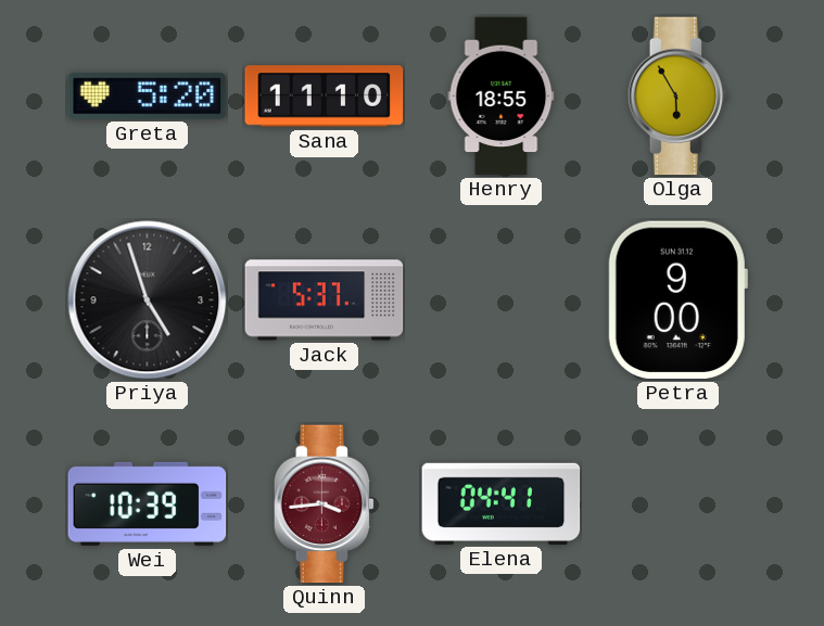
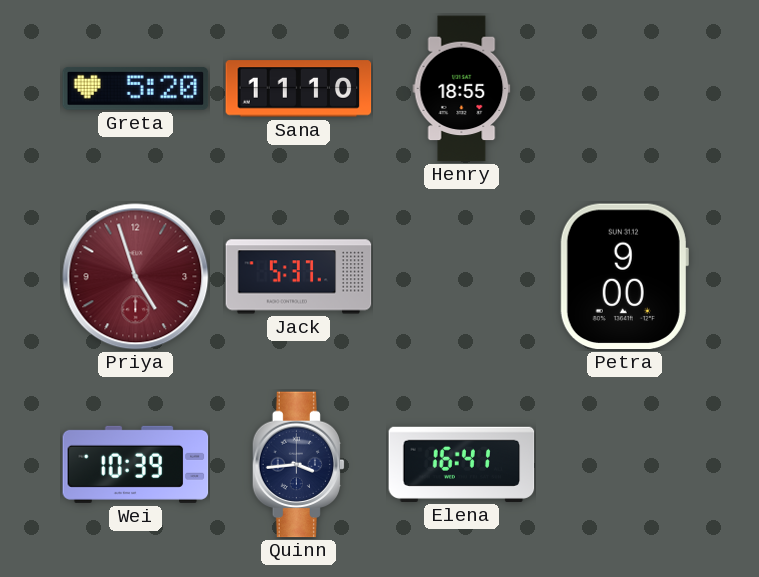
Olga: 5:55 -> none
Priya dial: black -> burgundy
Quinn dial: burgundy -> navy
Elena: 04:41 -> 16:41
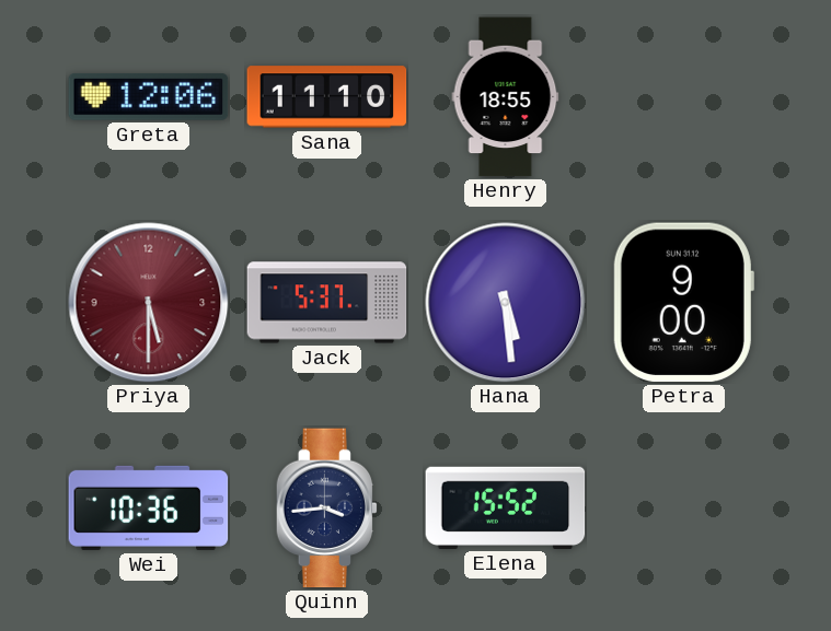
Greta: 5:20 -> 12:06
Priya: 4:57 -> 5:30
Hana: none -> 5:29
Wei: 10:39 -> 10:36
Elena: 16:41 -> 15:52
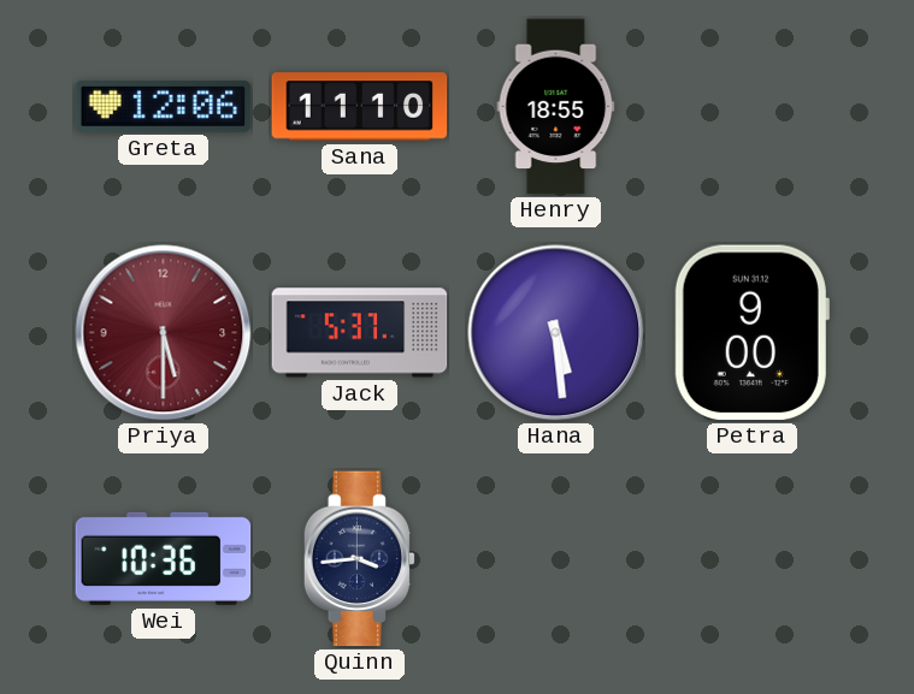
Elena: 15:52 -> none
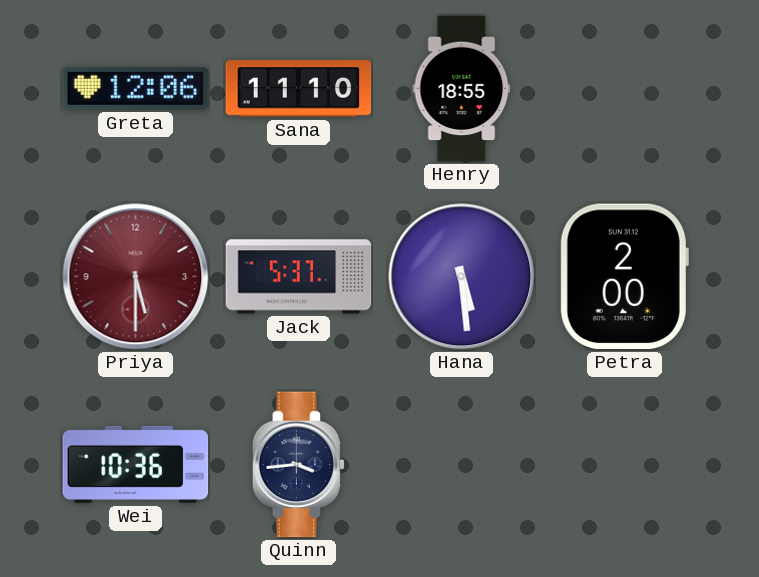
Petra: 9:00 -> 2:00
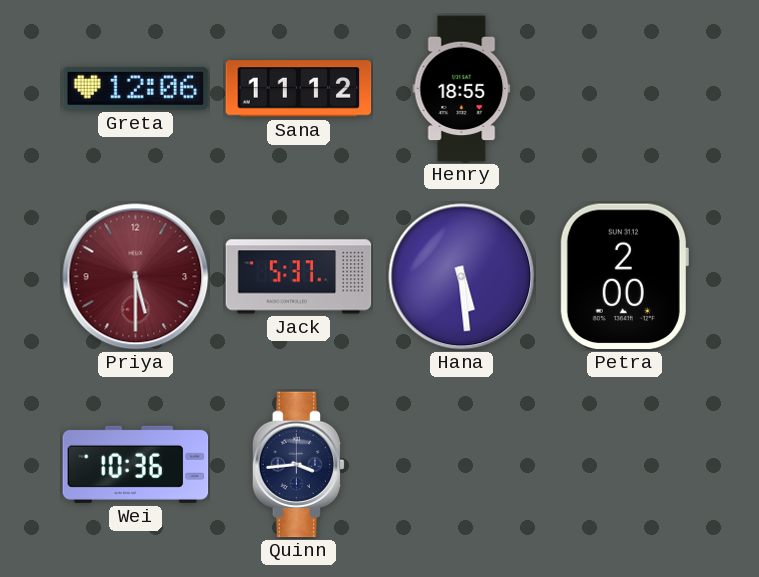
Sana: 11:10 -> 11:12
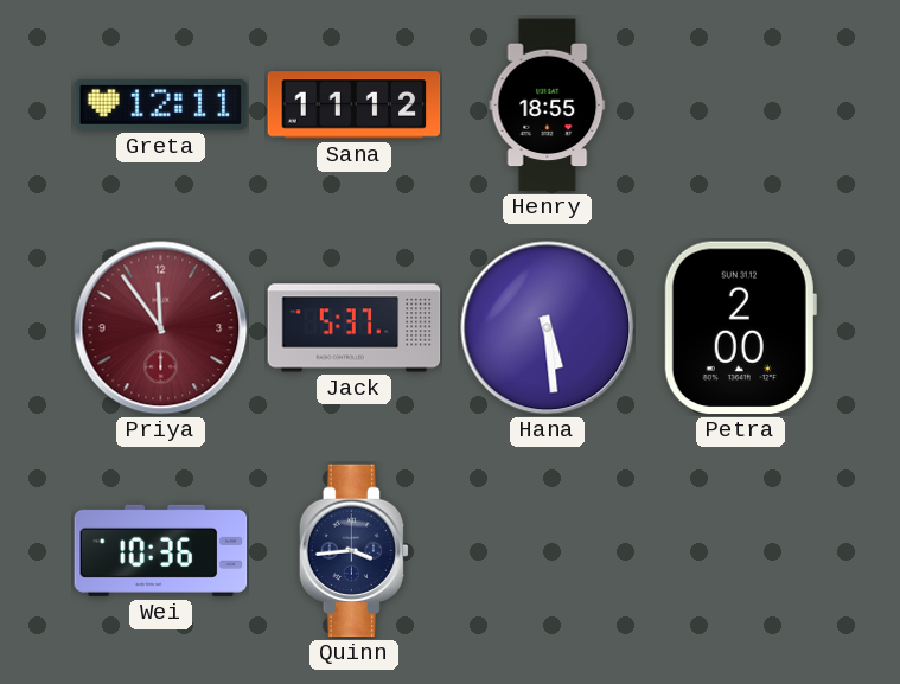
Greta: 12:06 -> 12:11
Priya: 5:30 -> 11:54
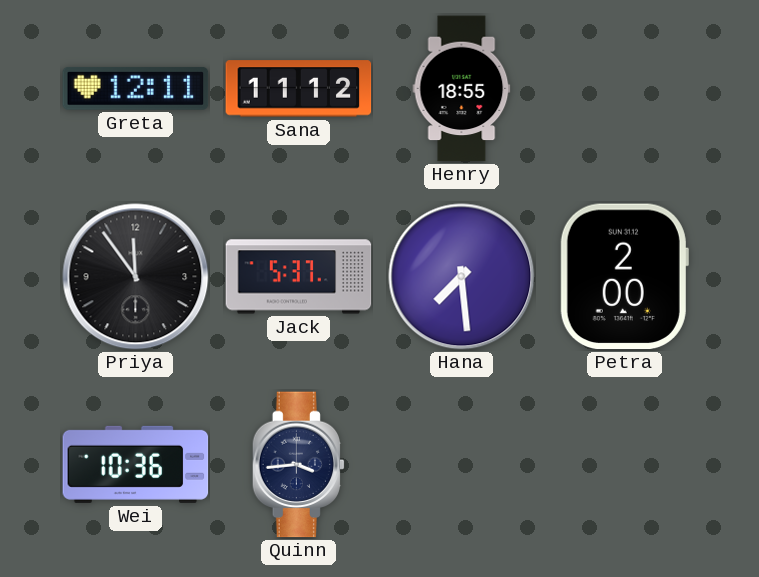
Priya dial: burgundy -> black
Hana: 5:29 -> 7:29
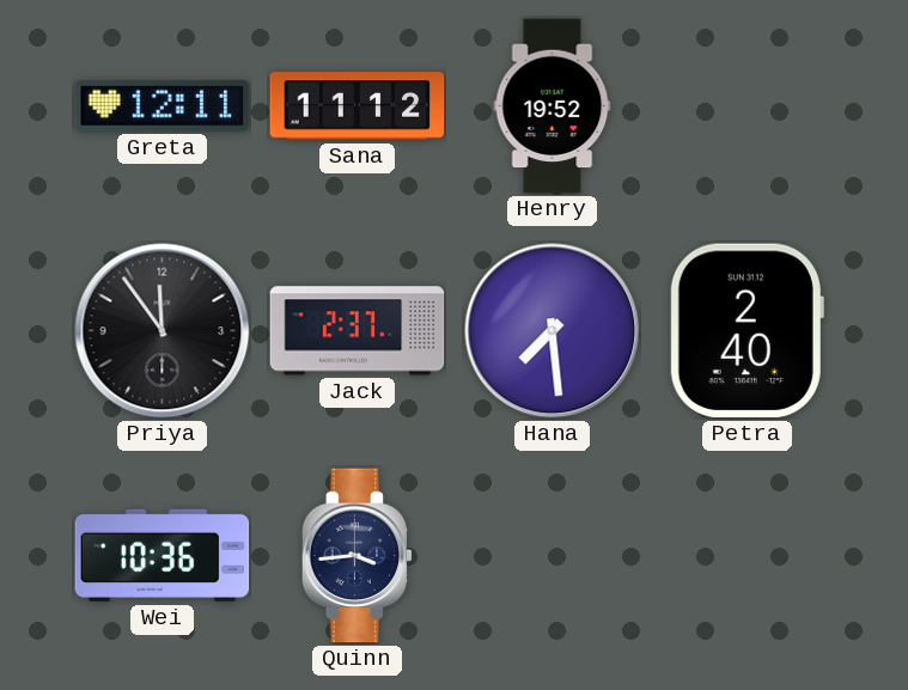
Henry: 18:55 -> 19:52
Jack: 5:37 -> 2:37
Petra: 2:00 -> 2:40
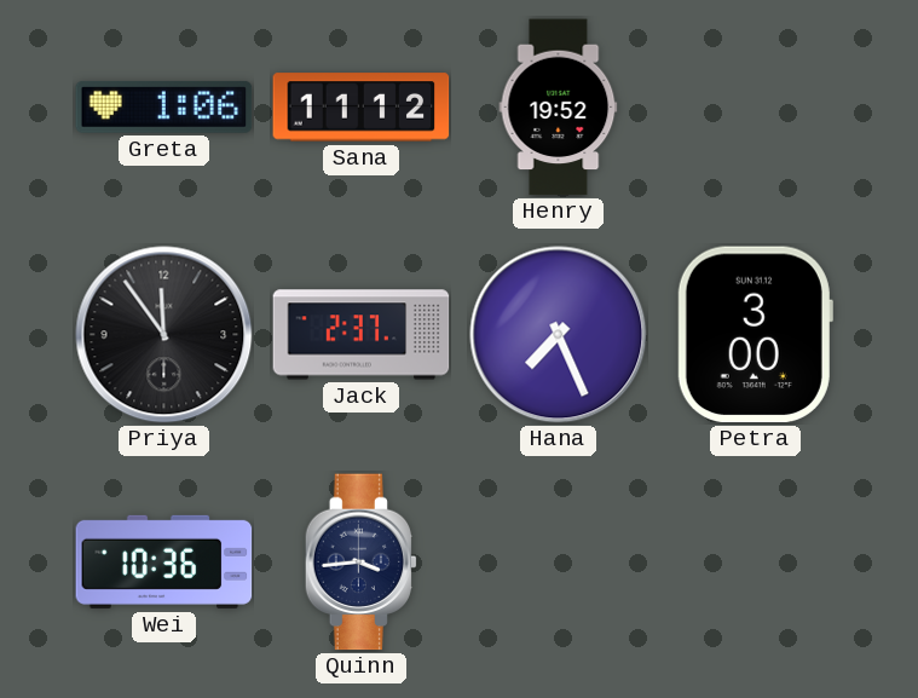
Greta: 12:11 -> 1:06
Hana: 7:29 -> 7:26
Petra: 2:40 -> 3:00
